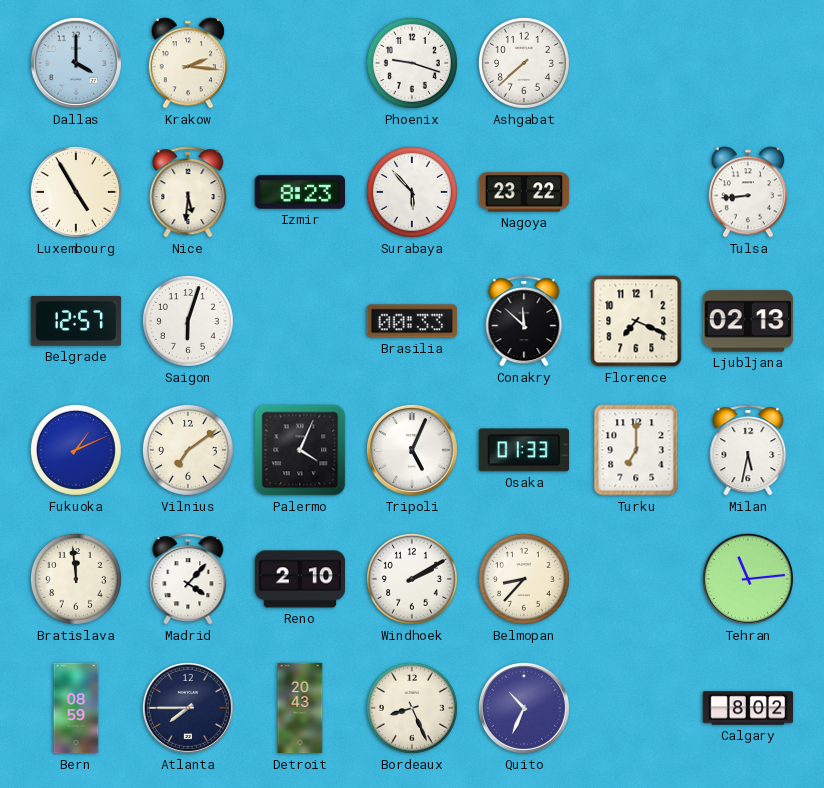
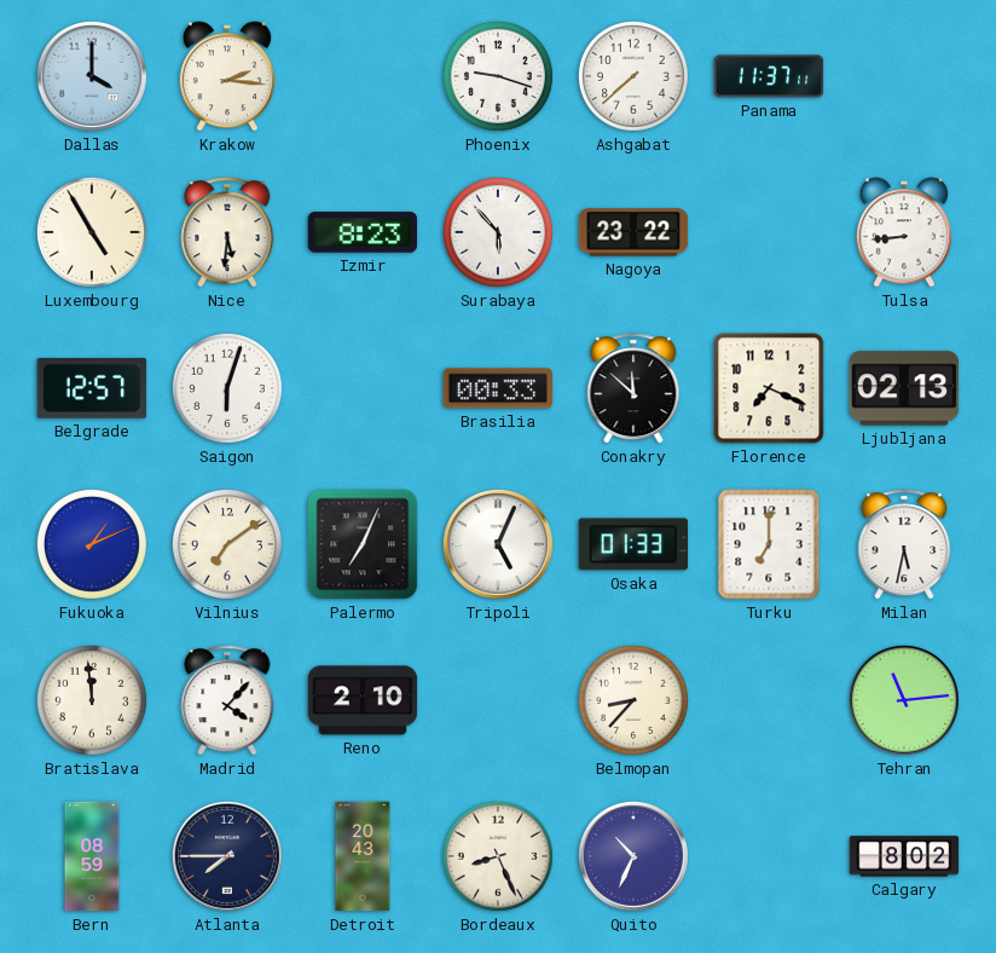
Panama: none -> 11:37
Palermo: 4:04 -> 7:04
Windhoek: 2:10 -> none
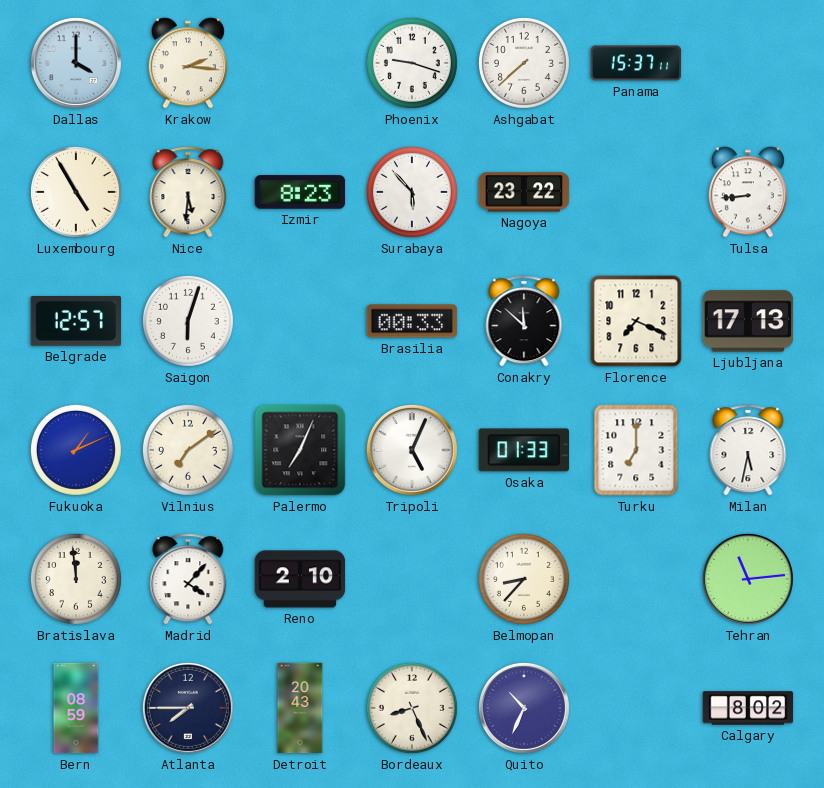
Panama: 11:37 -> 15:37
Ljubljana: 02:13 -> 17:13
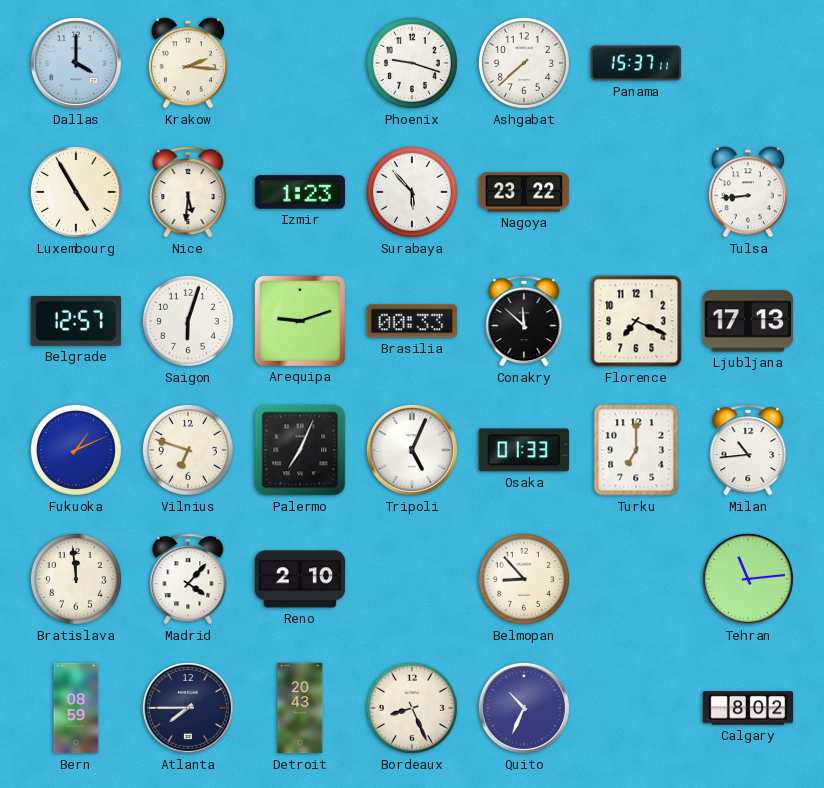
Izmir: 8:23 -> 1:23
Arequipa: none -> 9:12
Vilnius: 7:09 -> 6:48
Milan: 5:32 -> 10:44
Belmopan: 8:37 -> 8:53
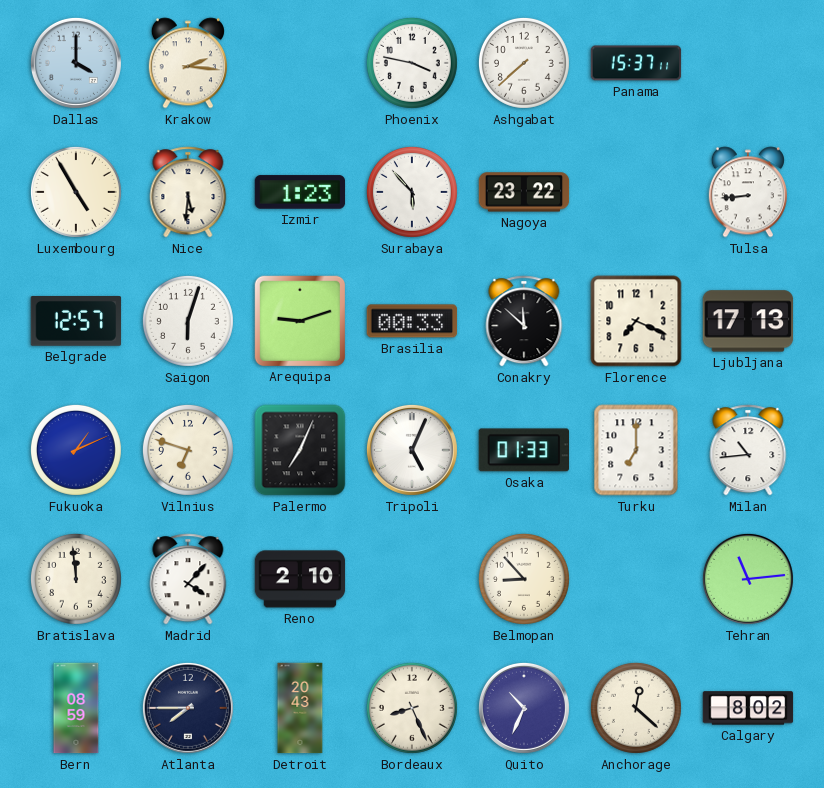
Phoenix: 9:18 -> 3:47
Anchorage: none -> 12:22
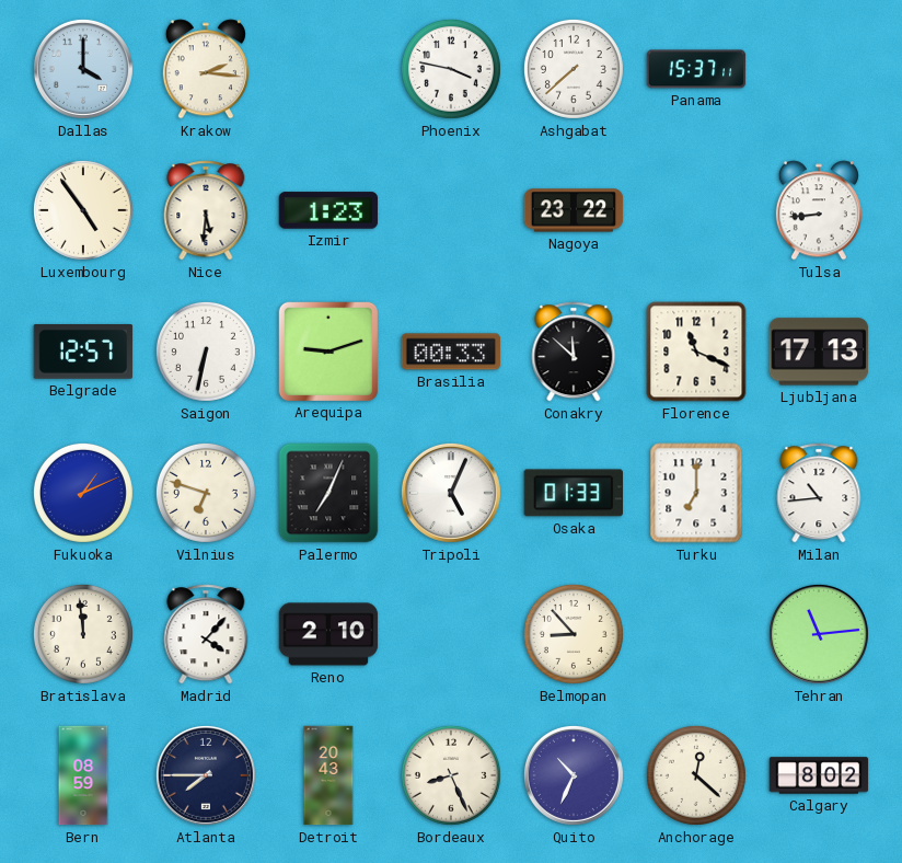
Luxembourg: 4:55 -> 4:54
Surabaya: 5:53 -> none
Saigon: 6:03 -> 6:32
Florence: 7:19 -> 11:19
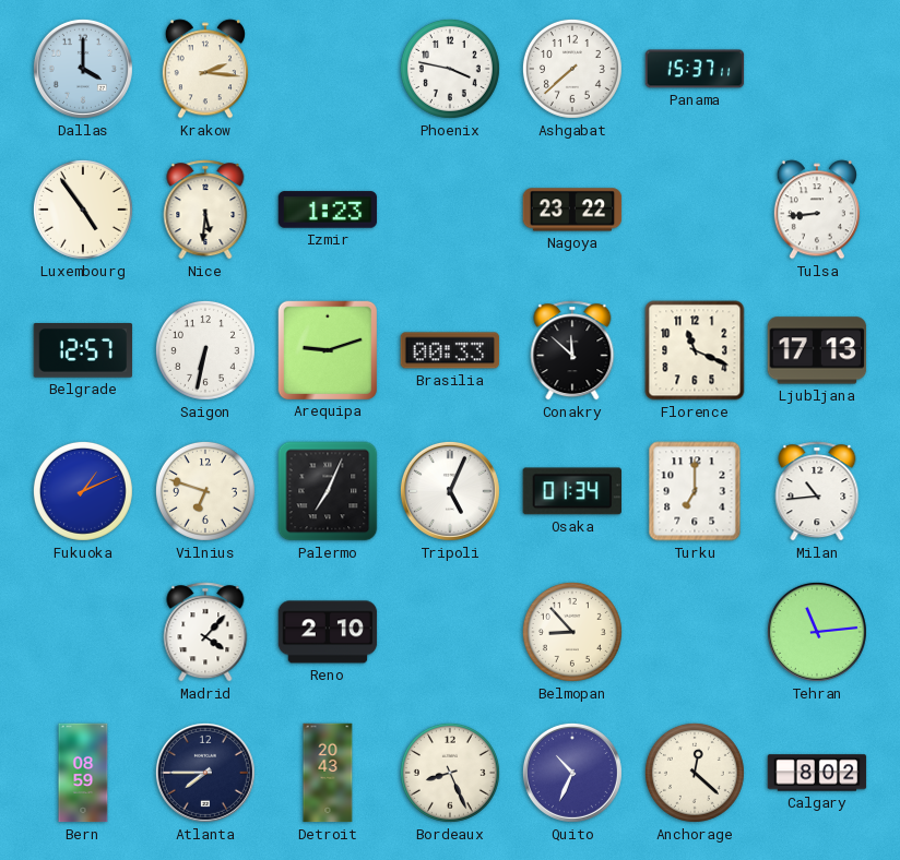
Osaka: 01:33 -> 01:34
Bratislava: 11:59 -> none
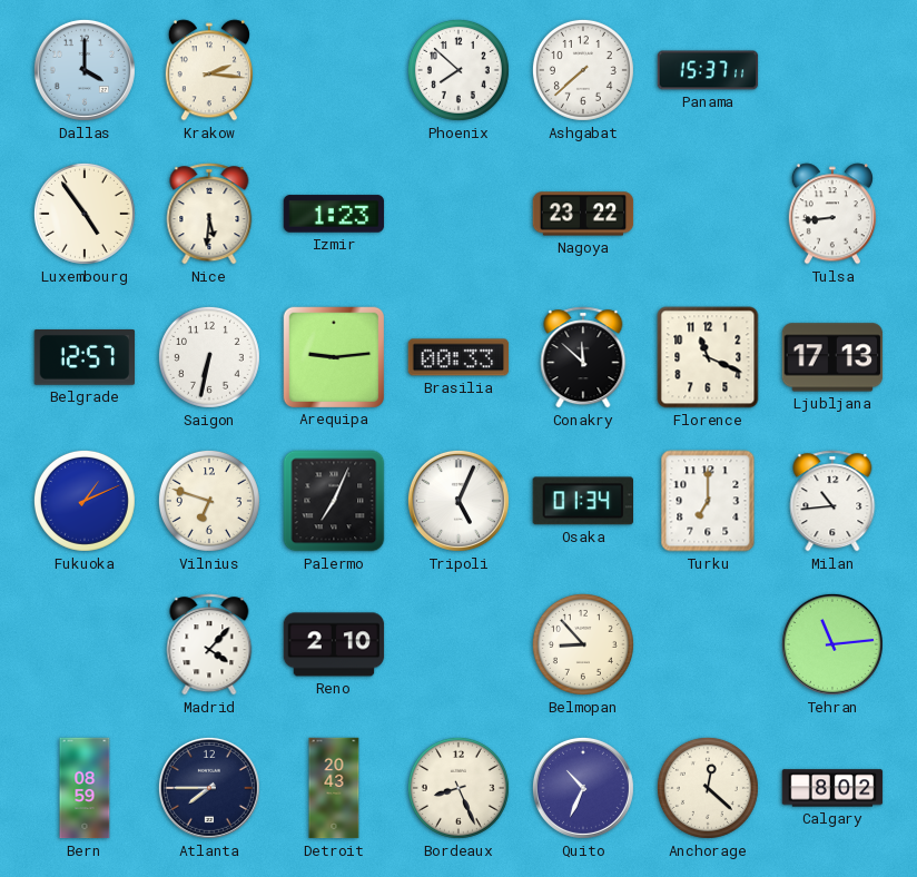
Phoenix: 3:47 -> 7:52
Arequipa: 9:12 -> 9:14
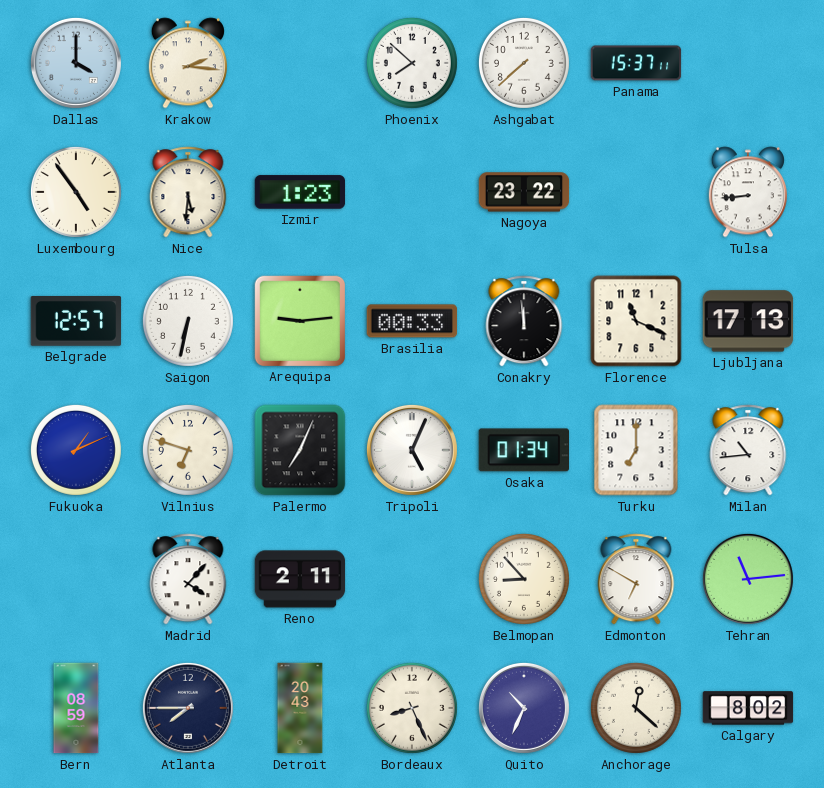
Conakry: 11:52 -> 11:59
Reno: 2:10 -> 2:11
Edmonton: none -> 6:50
